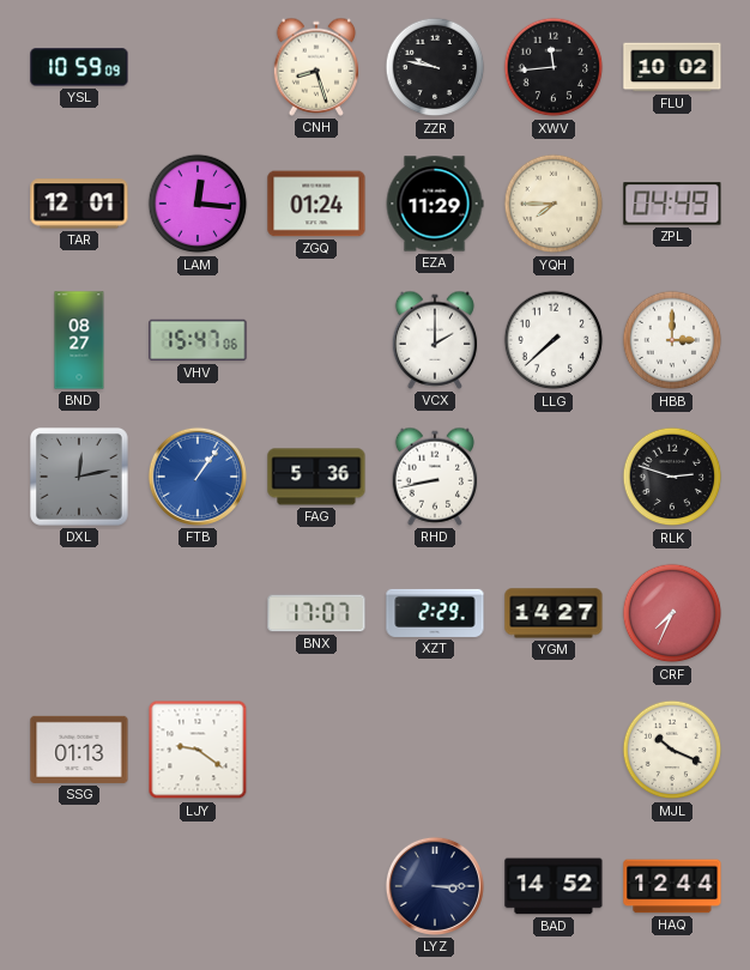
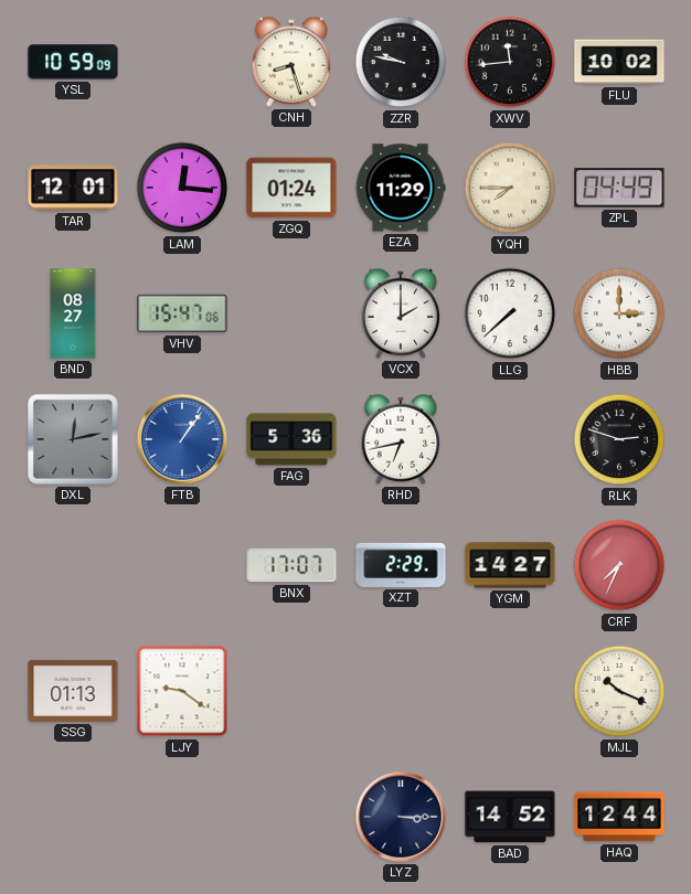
RHD: 8:43 -> 6:43
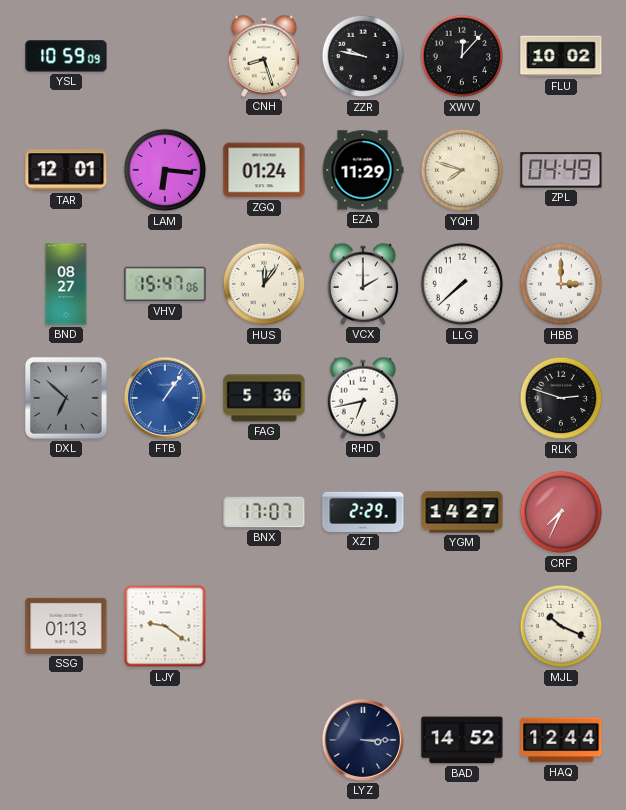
XWV: 11:44 -> 12:07
LAM: 12:16 -> 6:16
YQH: 7:45 -> 7:48
HUS: none -> 12:06
DXL: 12:13 -> 6:52
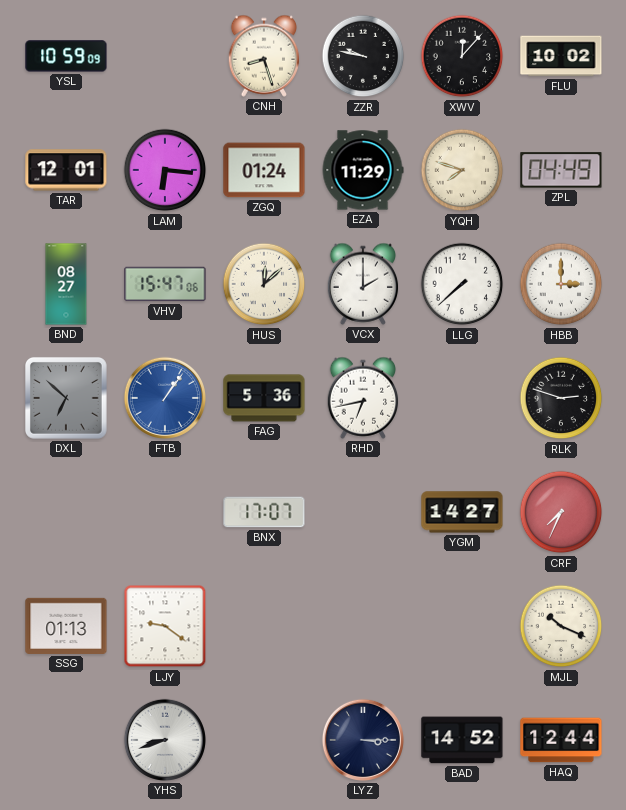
HUS: 12:06 -> 12:08
XZT: 2:29 -> none
YHS: none -> 8:42
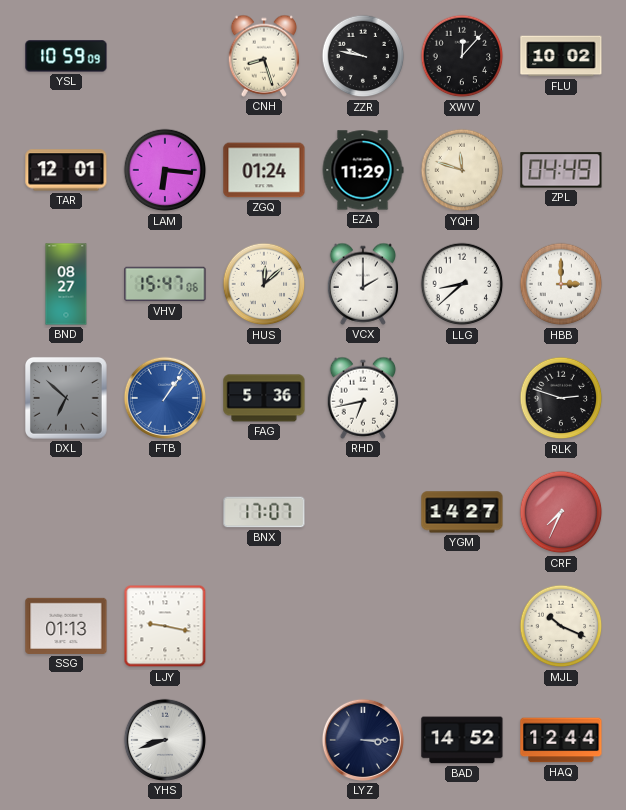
YQH: 7:48 -> 11:48
LLG: 7:38 -> 8:38
LJY: 9:21 -> 9:17
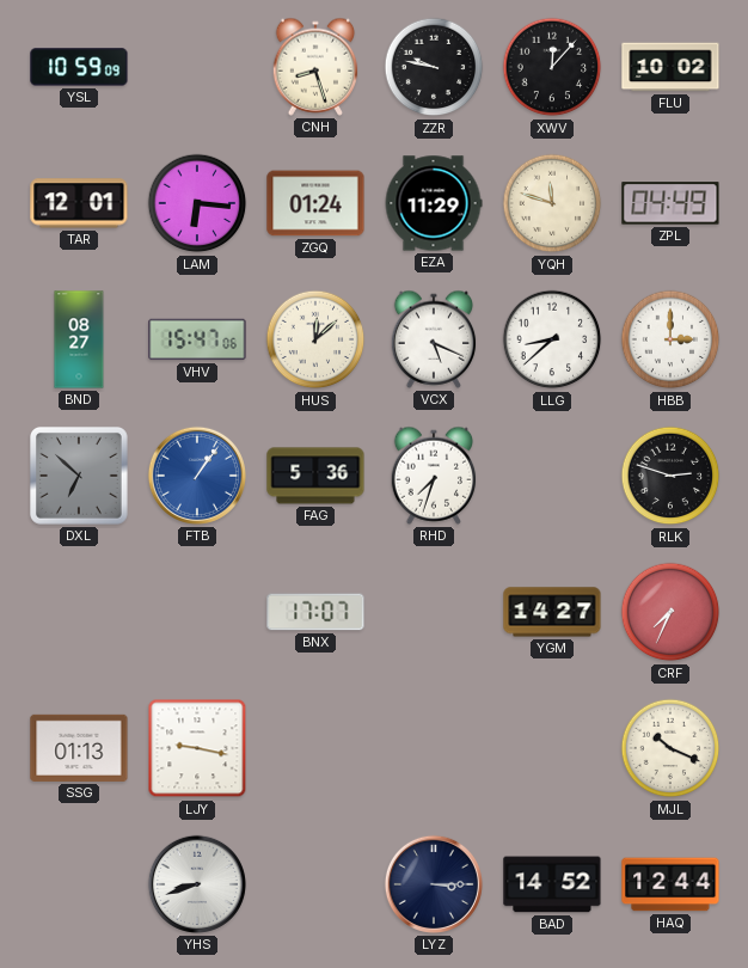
VCX: 2:00 -> 5:19
RHD: 6:43 -> 7:33
